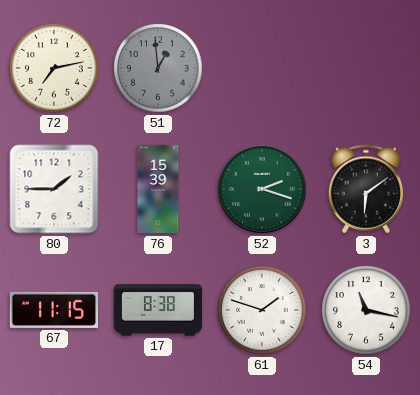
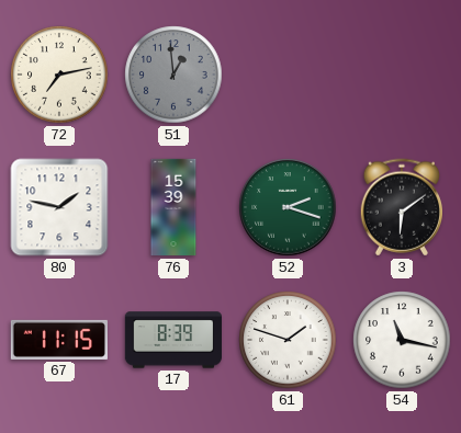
80: 1:45 -> 1:47
17: 8:38 -> 8:39
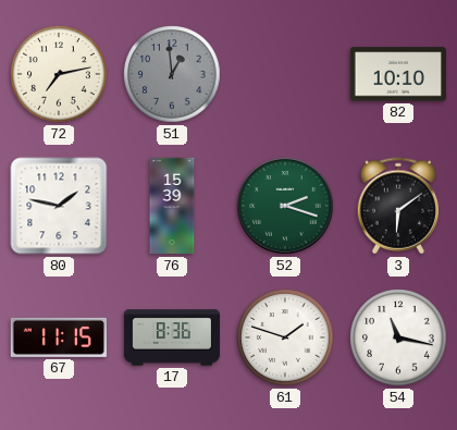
82: none -> 10:10
17: 8:39 -> 8:36
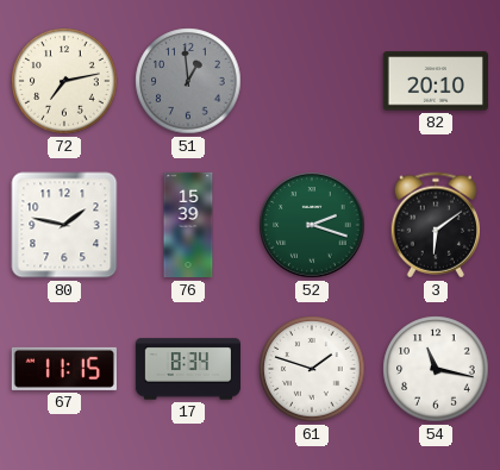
82: 10:10 -> 20:10
17: 8:36 -> 8:34
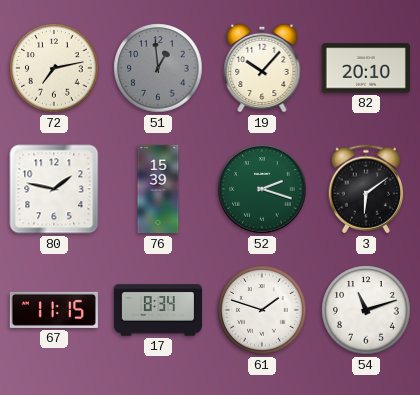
19: none -> 10:07
54: 11:17 -> 11:12
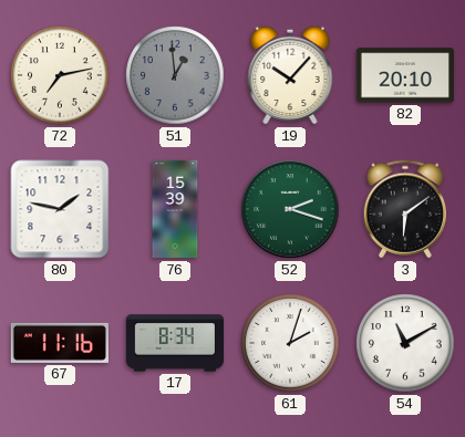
67: 11:15 -> 11:16
61: 1:48 -> 2:03
54: 11:12 -> 11:10
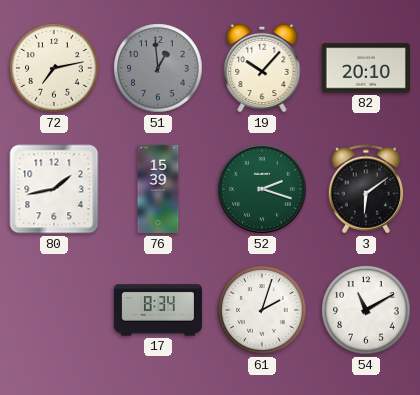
80: 1:47 -> 1:43
67: 11:16 -> none
